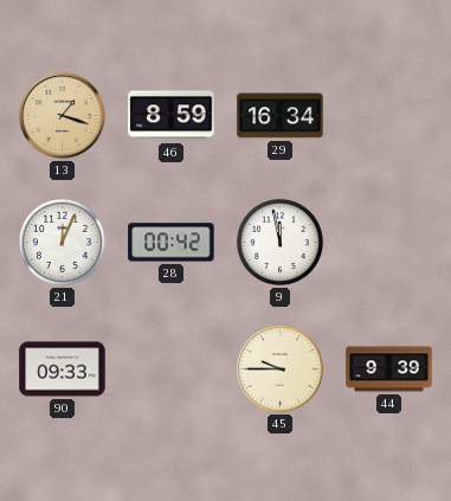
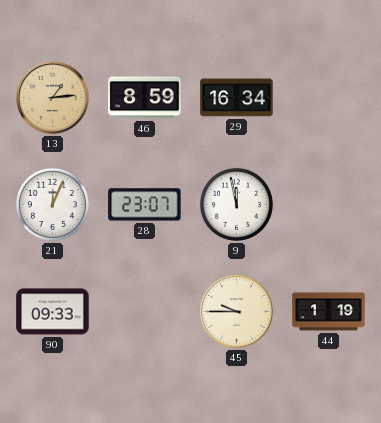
13: 1:18 -> 1:14
28: 00:42 -> 23:07
44: 9:39 -> 1:19
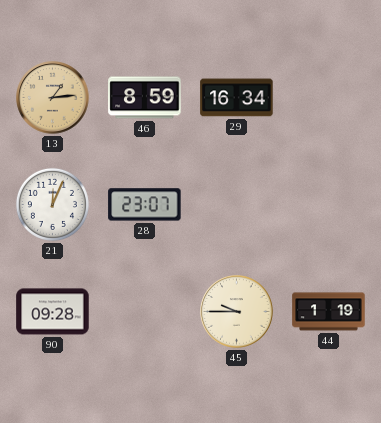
9: 11:58 -> none
90: 09:33 -> 09:28
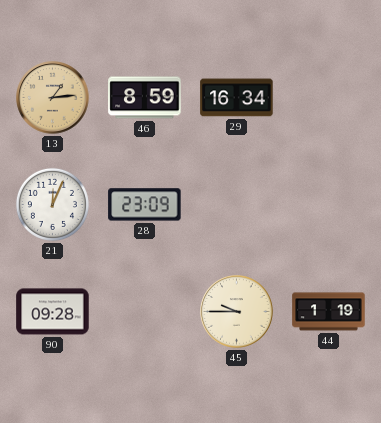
28: 23:07 -> 23:09
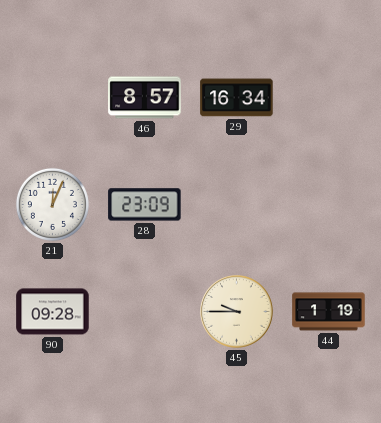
13: 1:14 -> none
46: 8:59 -> 8:57
